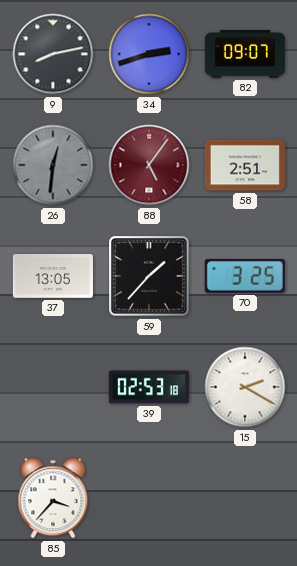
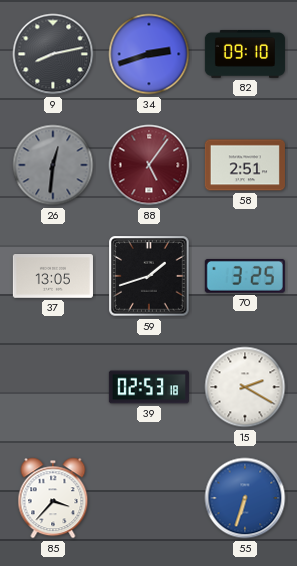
82: 09:07 -> 09:10
59: 1:37 -> 1:42
55: none -> 6:33
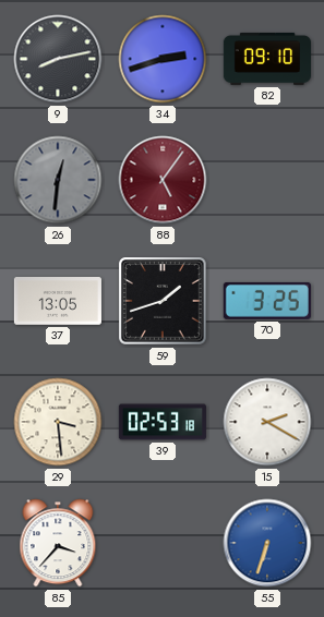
58: 2:51 -> none
29: none -> 3:29
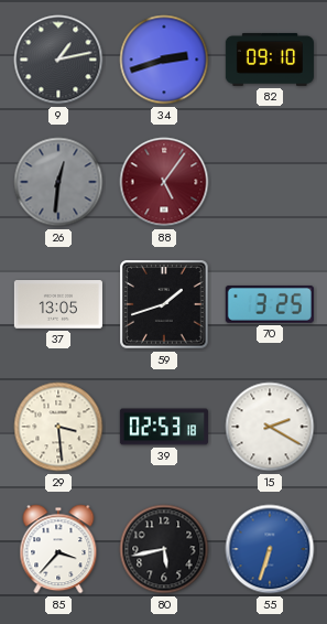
9: 8:13 -> 1:13
80: none -> 5:43
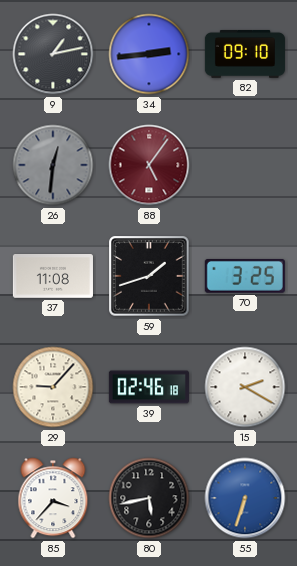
34: 2:42 -> 2:44
37: 13:05 -> 11:08
29: 3:29 -> 9:07
39: 02:53 -> 02:46
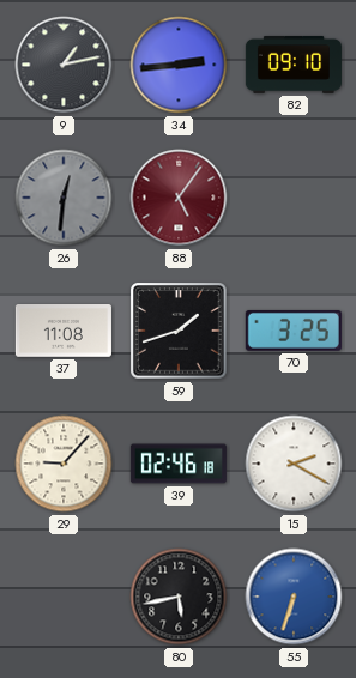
85: 3:37 -> none
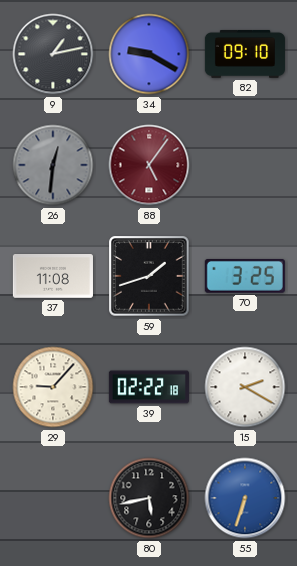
34: 2:44 -> 9:20
39: 02:46 -> 02:22
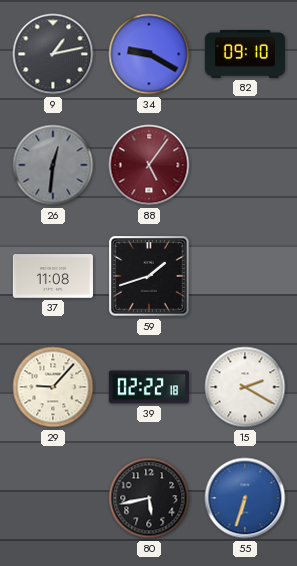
70: 3:25 -> none
